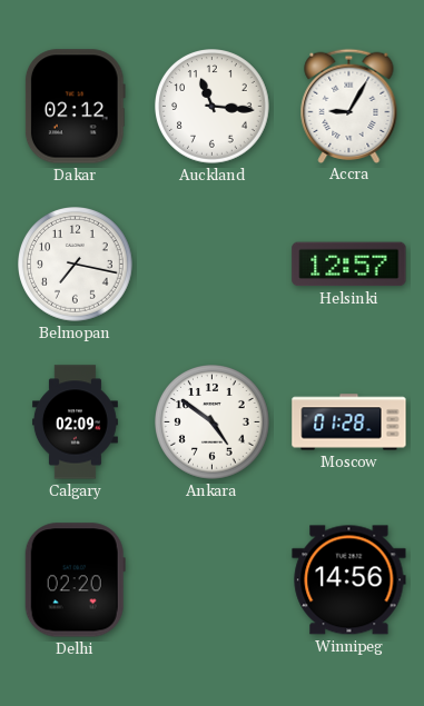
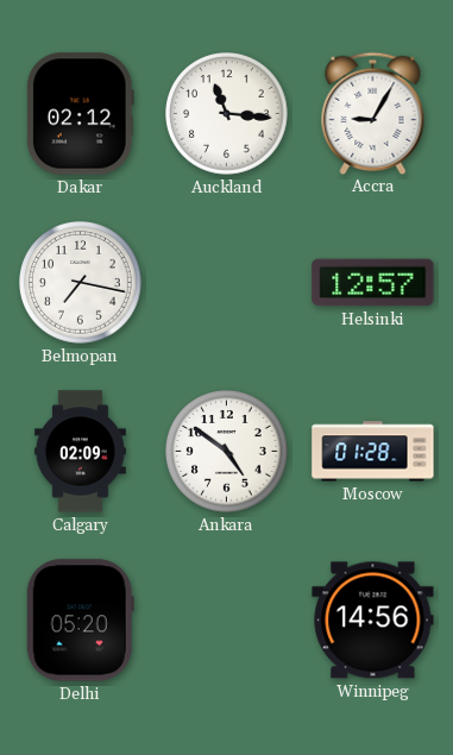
Delhi: 02:20 -> 05:20
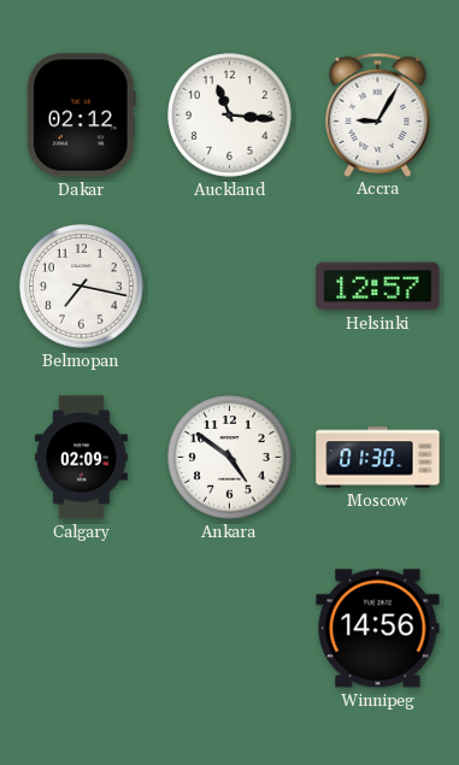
Moscow: 01:28 -> 01:30
Delhi: 05:20 -> none
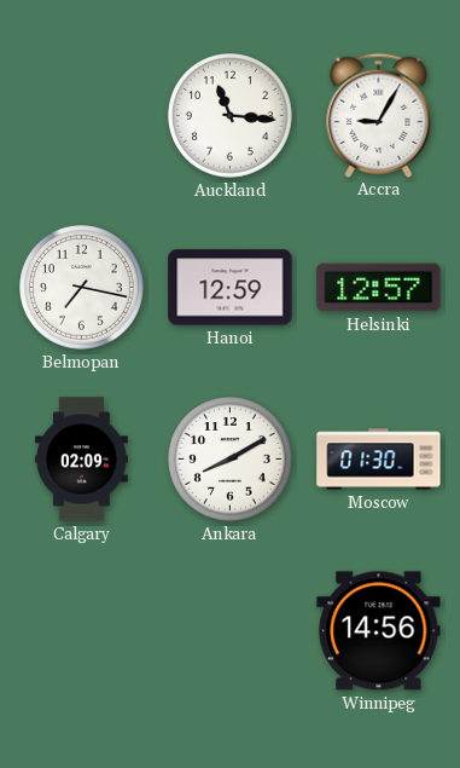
Dakar: 02:12 -> none
Hanoi: none -> 12:59
Ankara: 4:51 -> 8:10
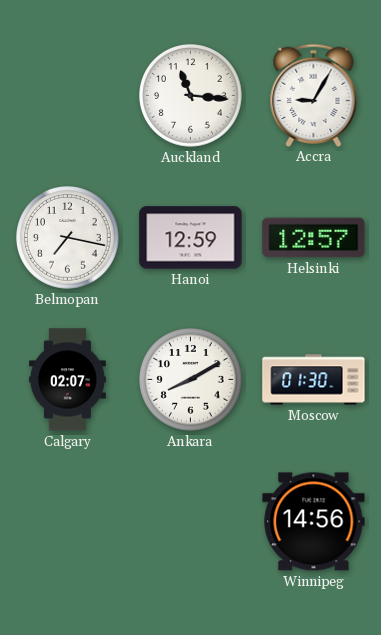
Calgary: 02:09 -> 02:07
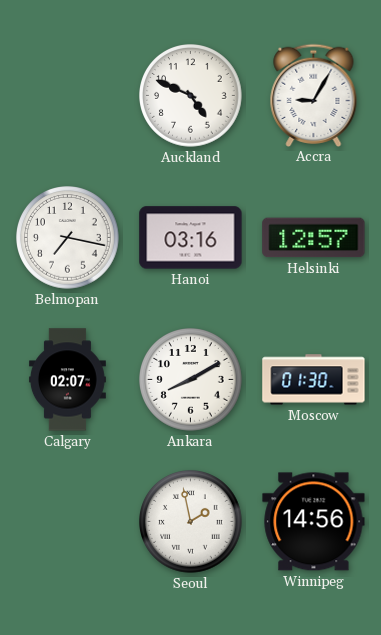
Auckland: 11:16 -> 4:49
Hanoi: 12:59 -> 03:16
Seoul: none -> 1:58
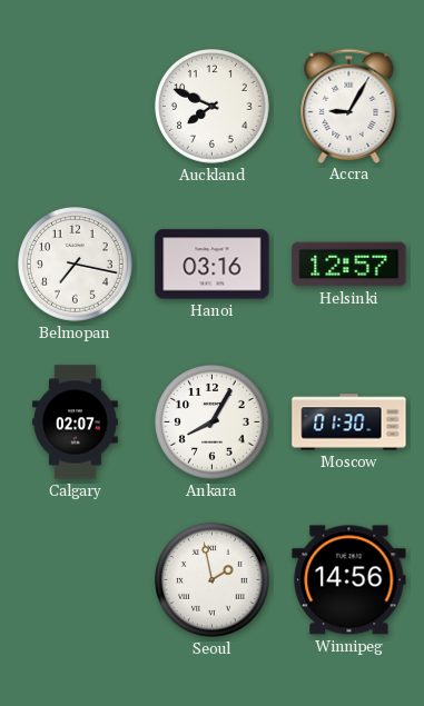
Auckland: 4:49 -> 7:49
Ankara: 8:10 -> 8:05
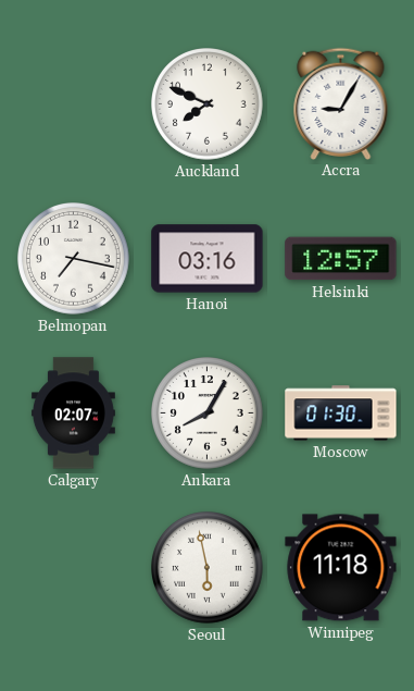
Seoul: 1:58 -> 5:58
Winnipeg: 14:56 -> 11:18
